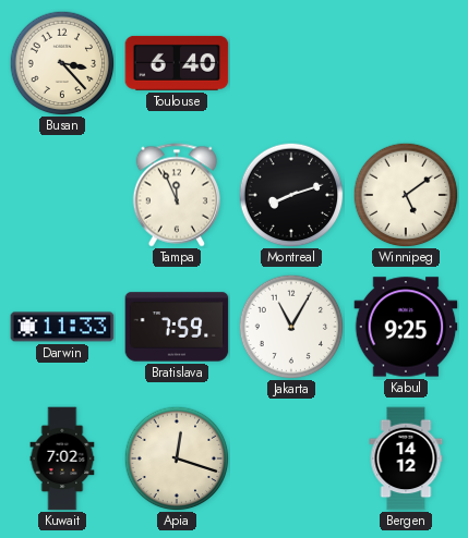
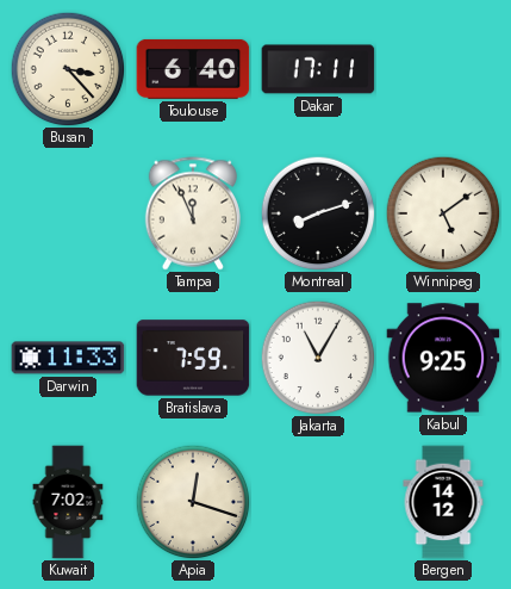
Dakar: none -> 17:11
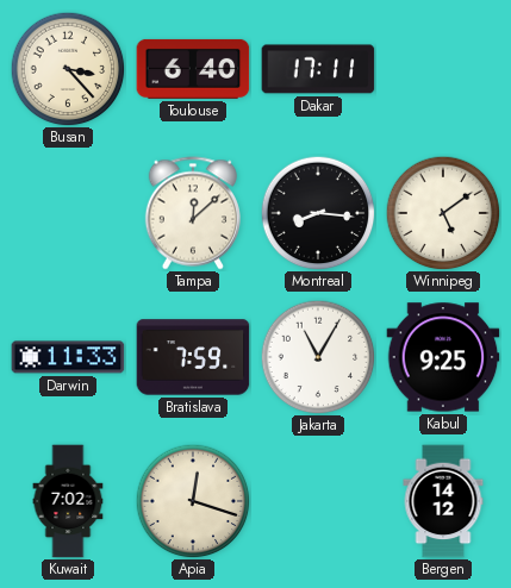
Tampa: 11:56 -> 12:08
Montreal: 8:12 -> 8:16
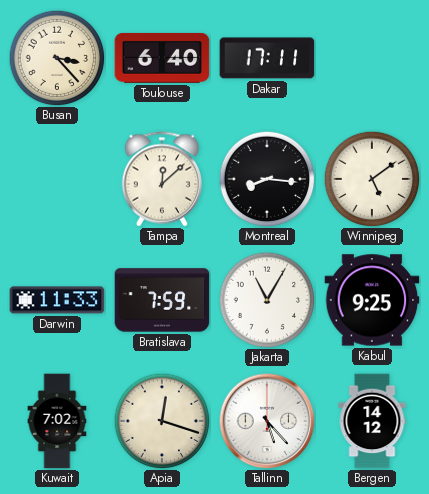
Tallinn: none -> 5:23
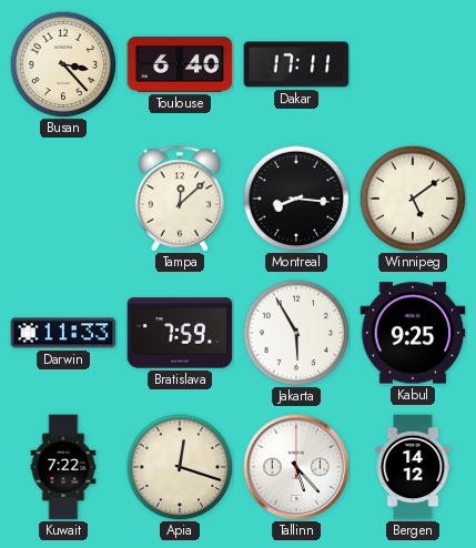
Jakarta: 11:05 -> 5:55
Kuwait: 7:02 -> 7:22
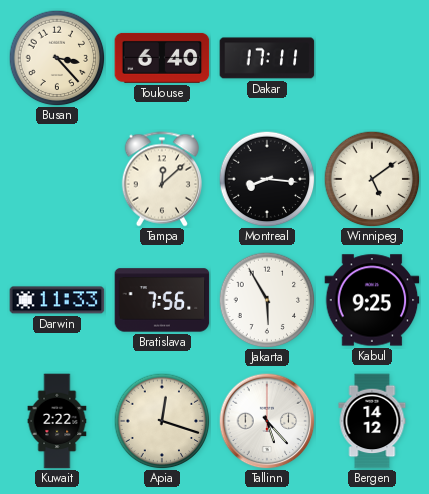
Bratislava: 7:59 -> 7:56
Kuwait: 7:22 -> 2:22
